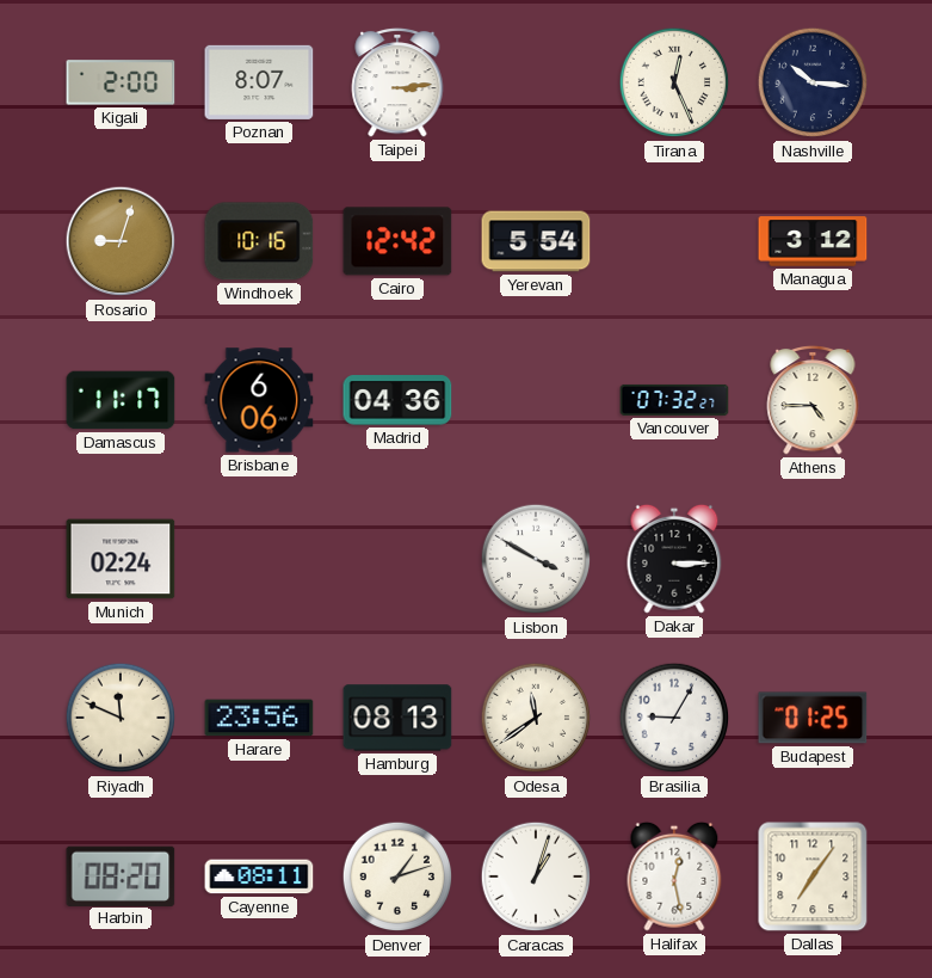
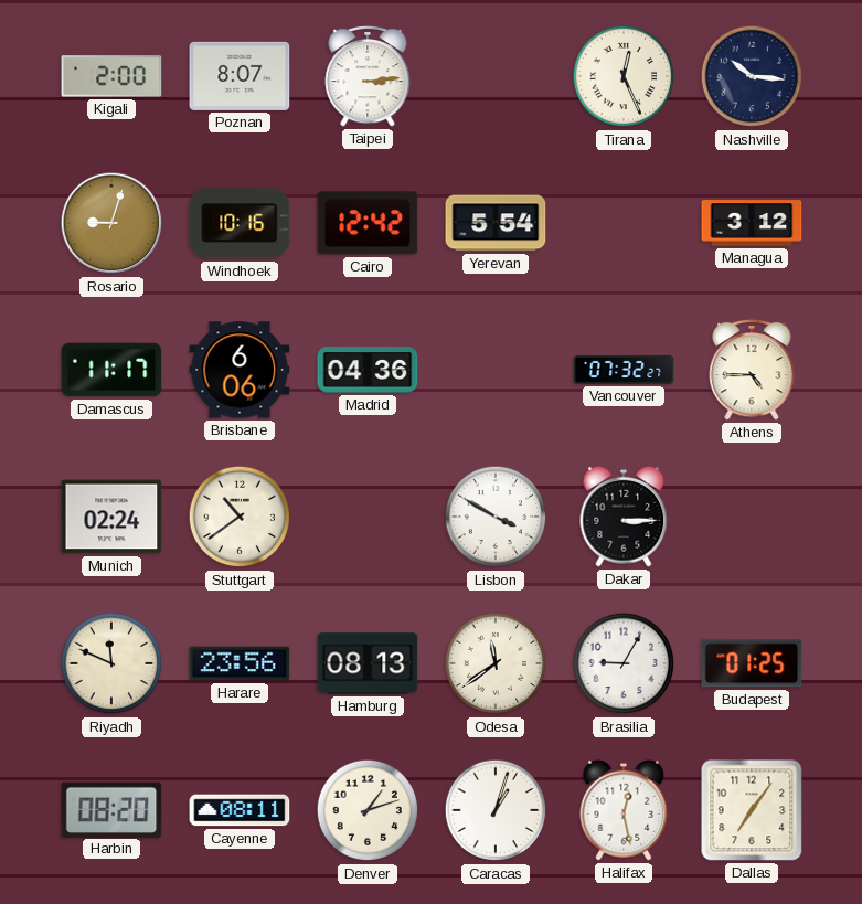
Stuttgart: none -> 10:39
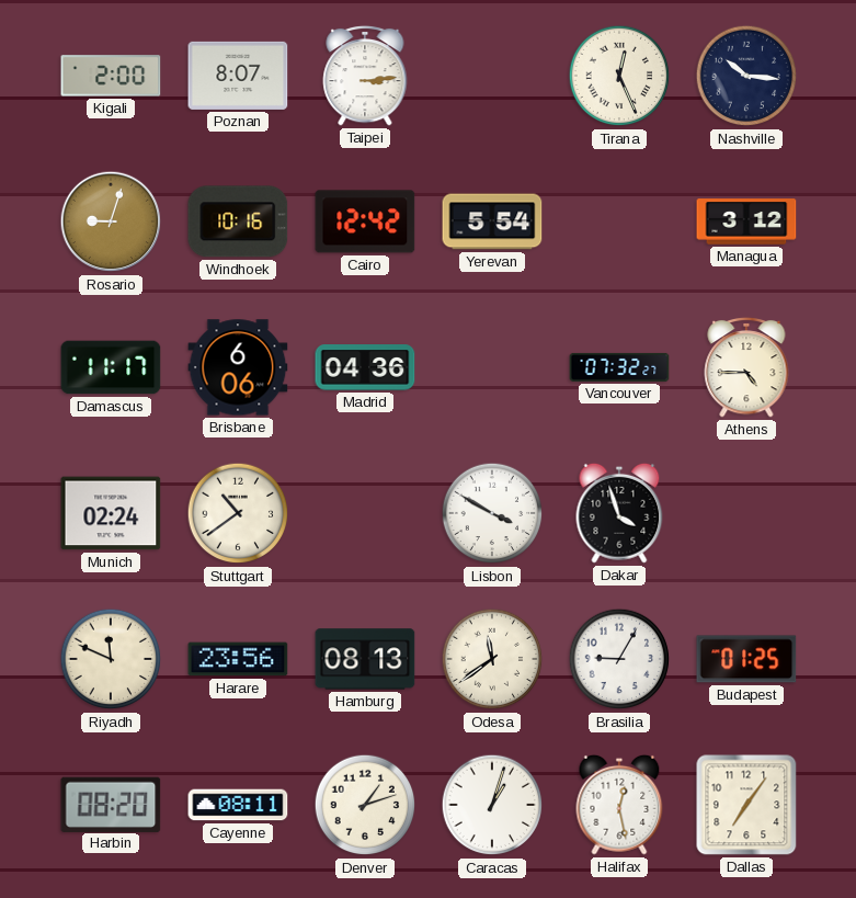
Dakar: 3:15 -> 3:57
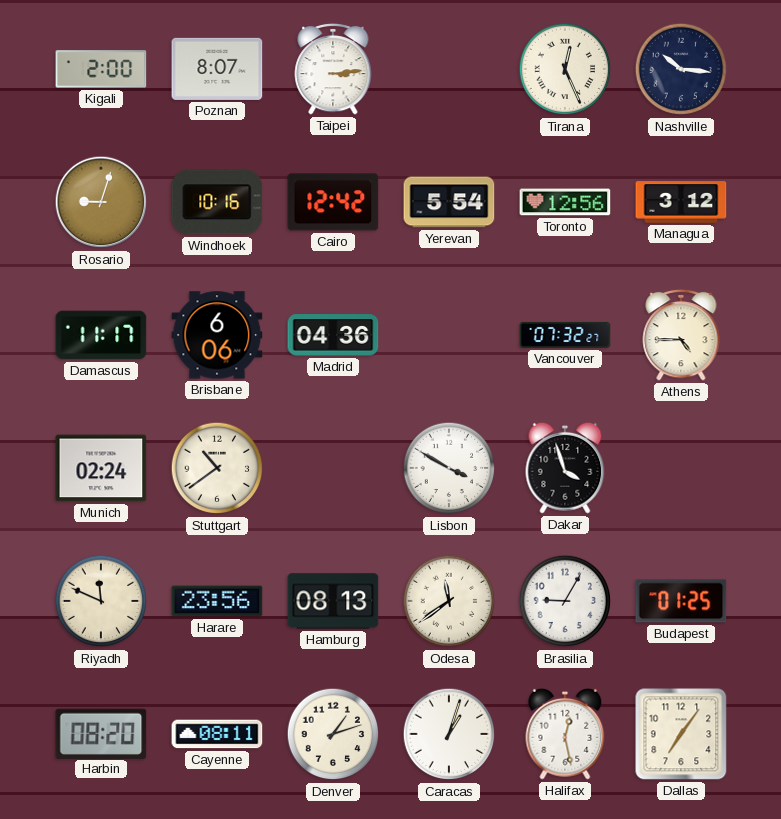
Toronto: none -> 12:56
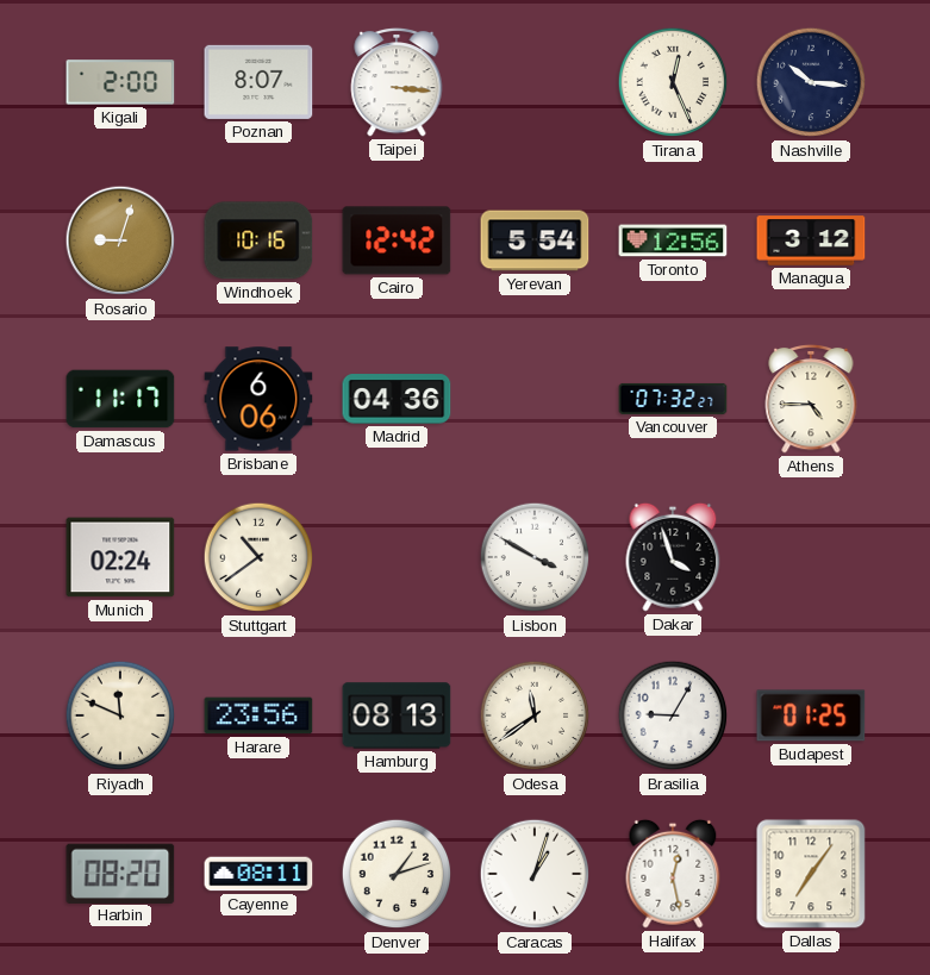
Taipei: 3:14 -> 3:16
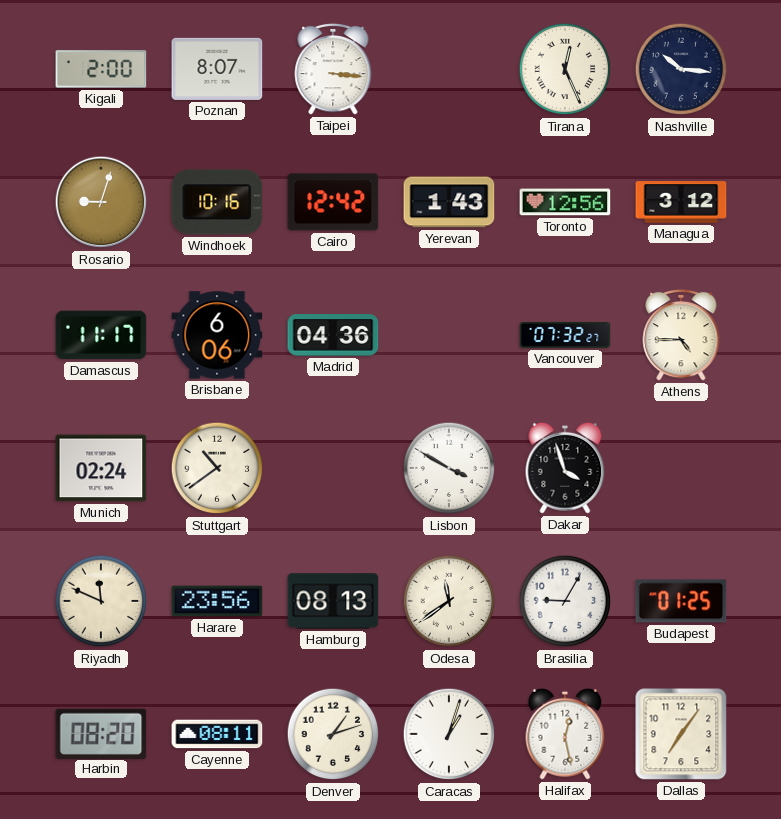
Yerevan: 5:54 -> 1:43
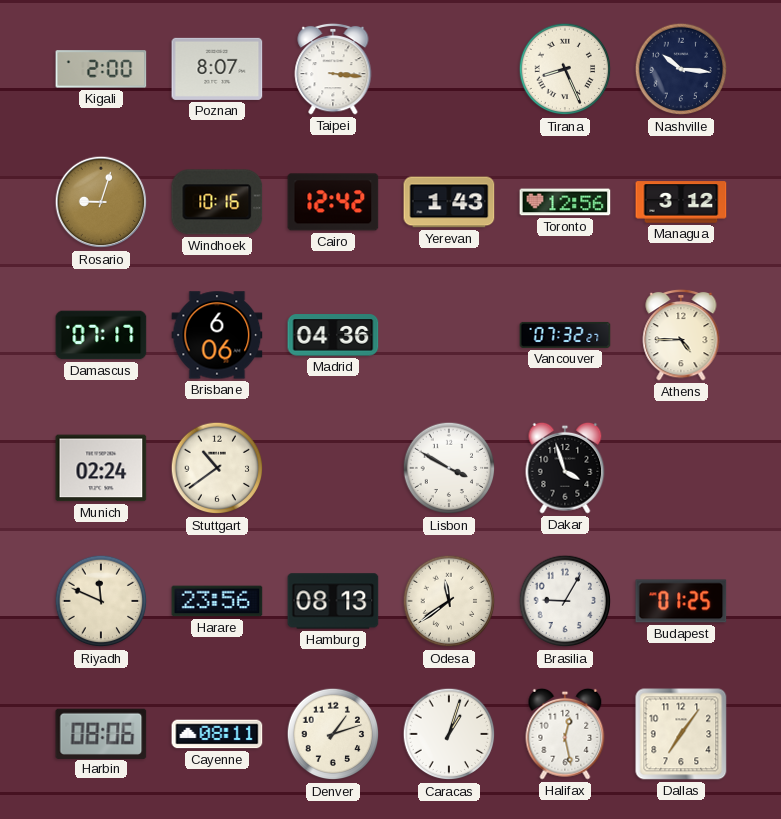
Tirana: 12:26 -> 8:26
Damascus: 11:17 -> 07:17
Harbin: 08:20 -> 08:06
